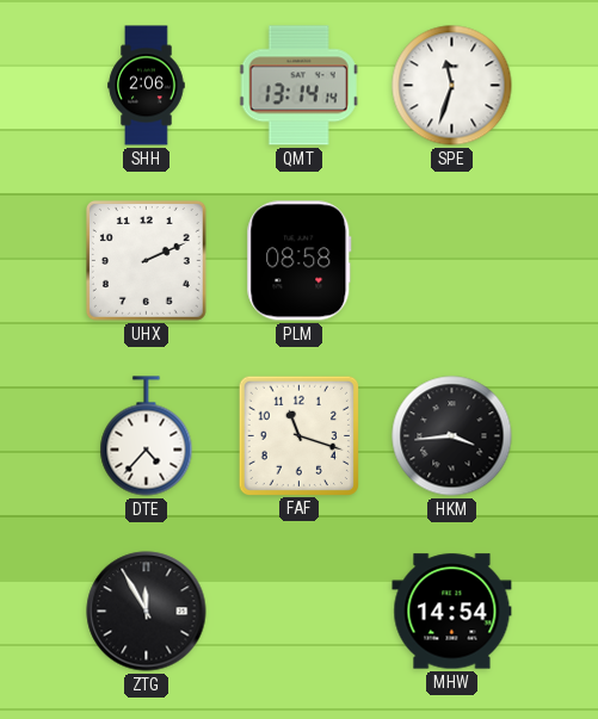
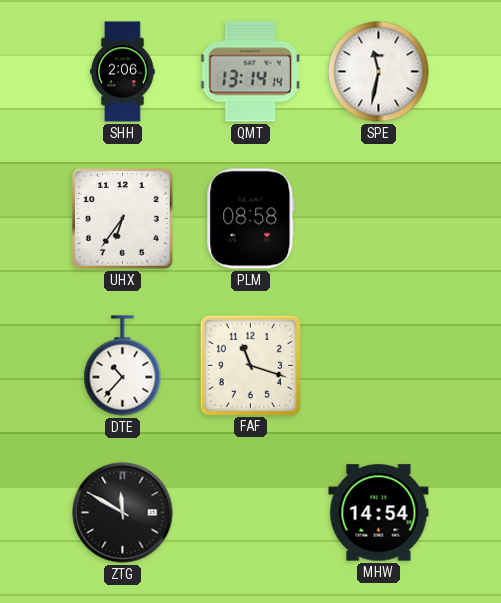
SPE: 11:33 -> 11:32
UHX: 2:11 -> 6:36
DTE: 4:37 -> 10:37
HKM: 3:44 -> none
ZTG: 11:55 -> 11:50
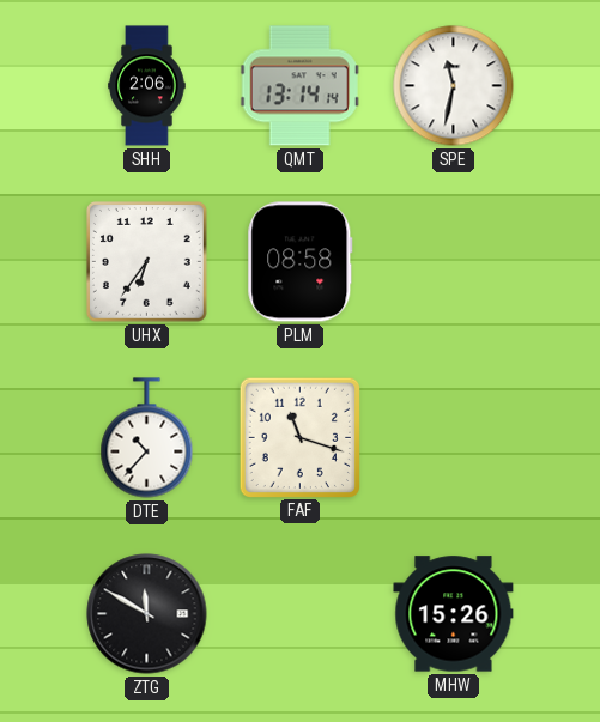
MHW: 14:54 -> 15:26
